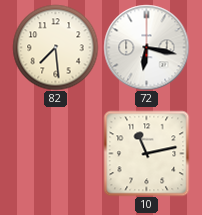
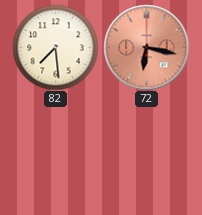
72 dial: white -> salmon
10: 11:13 -> none
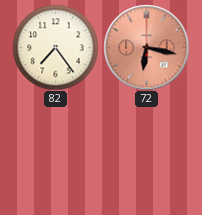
82: 7:29 -> 7:24
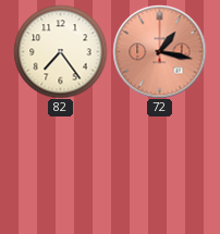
72: 6:17 -> 1:17
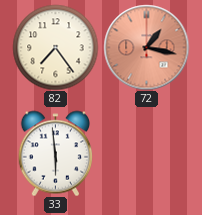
33: none -> 5:59
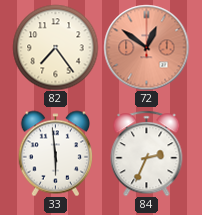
72: 1:17 -> 12:51
84: none -> 2:34
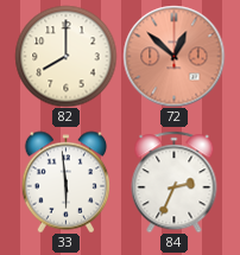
82: 7:24 -> 8:00
72: 12:51 -> 12:52
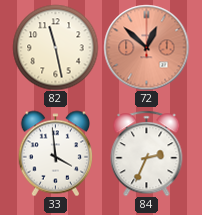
82: 8:00 -> 11:28
33: 5:59 -> 3:59
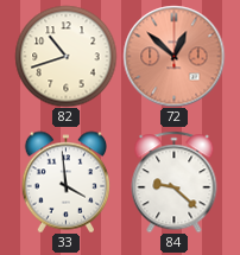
82: 11:28 -> 10:42
84: 2:34 -> 9:22
